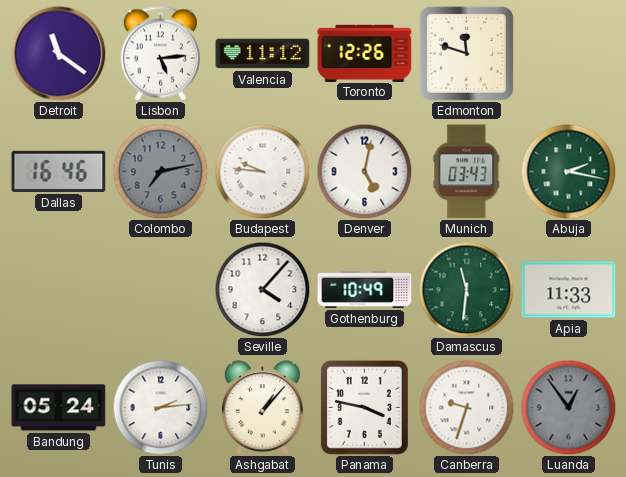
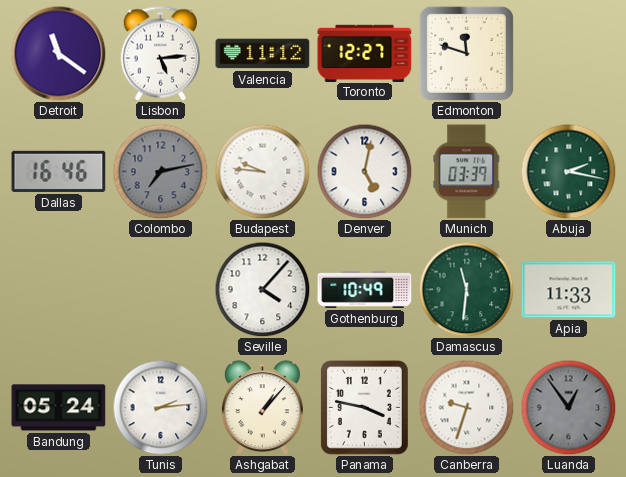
Toronto: 12:26 -> 12:27
Munich: 03:43 -> 03:39
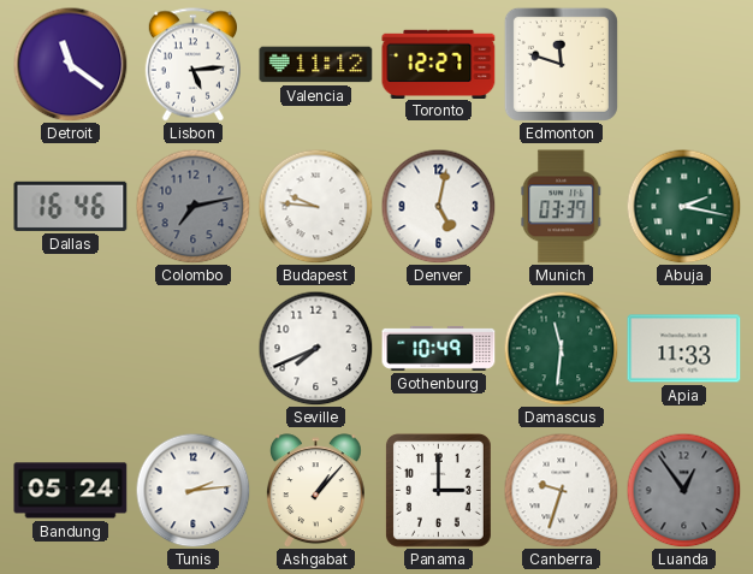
Seville: 4:07 -> 7:41
Panama: 3:47 -> 3:00
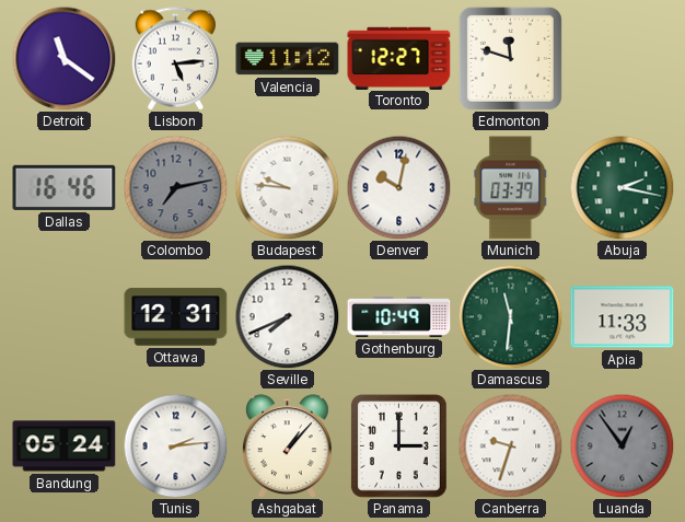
Denver: 5:02 -> 10:02
Ottawa: none -> 12:31
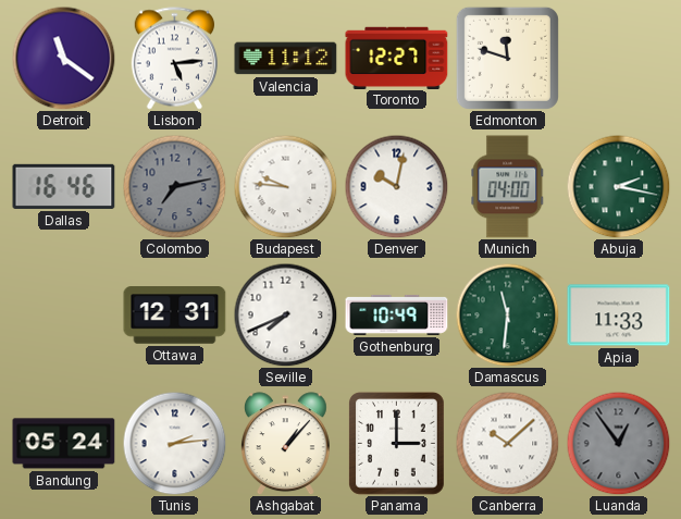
Munich: 03:39 -> 04:00
Canberra: 9:33 -> 10:08
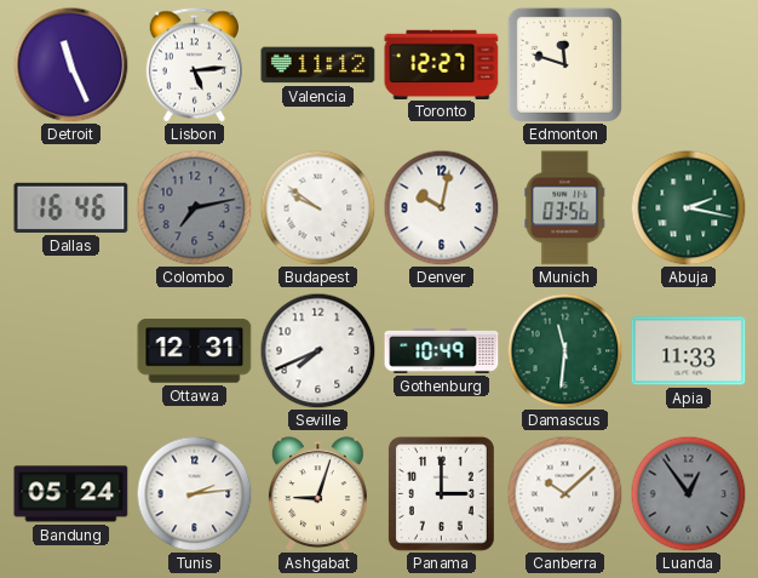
Detroit: 11:21 -> 11:26
Budapest: 9:46 -> 9:51
Munich: 04:00 -> 03:56
Ashgabat: 1:07 -> 9:03
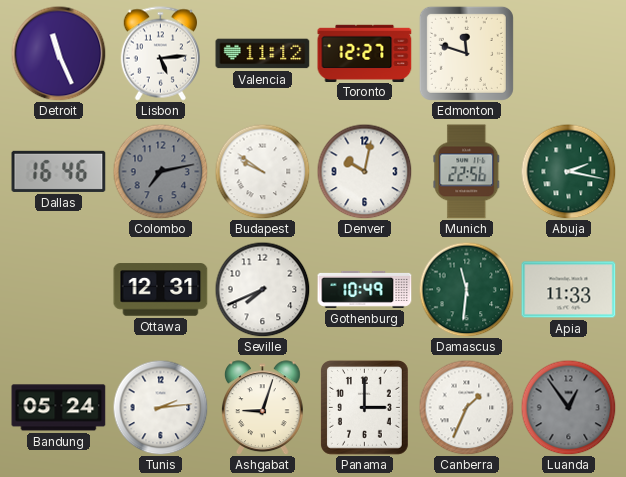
Munich: 03:56 -> 22:56
Canberra: 10:08 -> 1:34
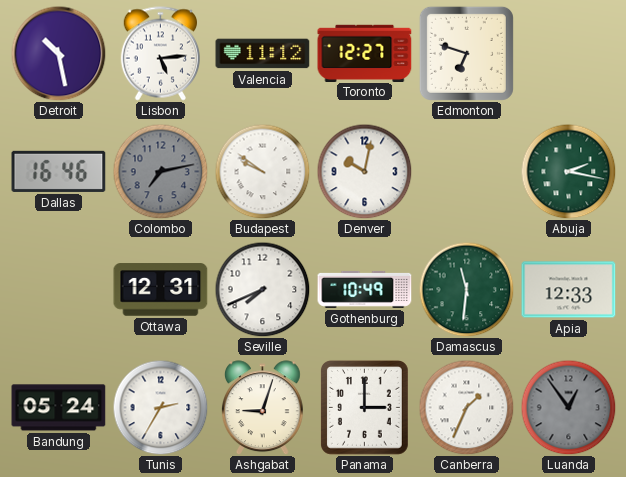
Detroit: 11:26 -> 10:28
Edmonton: 11:48 -> 6:48
Munich: 22:56 -> none
Apia: 11:33 -> 12:33
Tunis: 2:14 -> 2:35
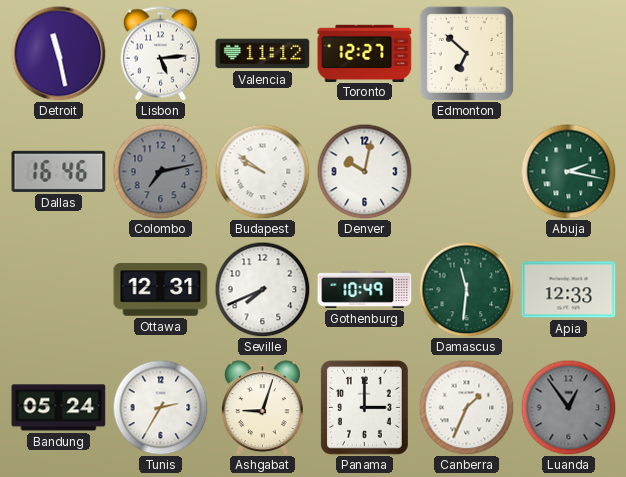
Detroit: 10:28 -> 11:28
Edmonton: 6:48 -> 6:52
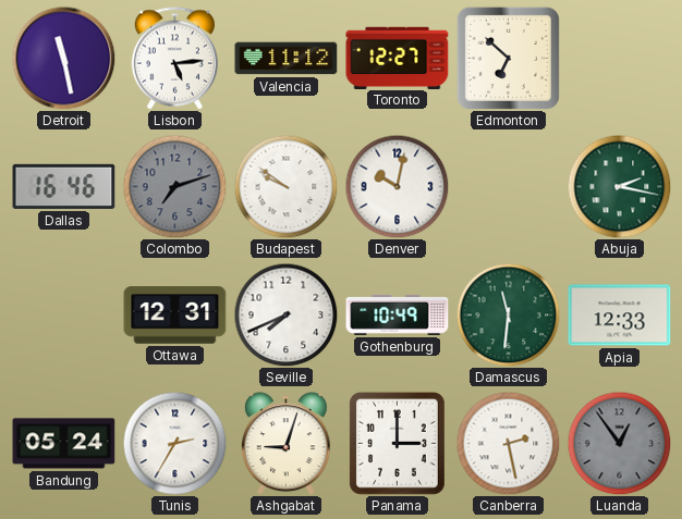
Colombo: 7:13 -> 7:12
Canberra: 1:34 -> 2:28
